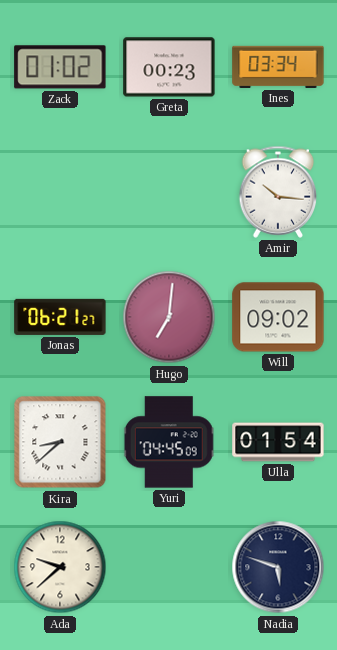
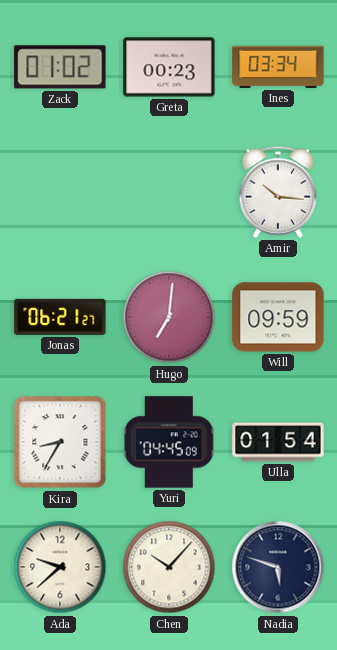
Will: 09:02 -> 09:59
Kira: 8:38 -> 8:35
Chen: none -> 10:07
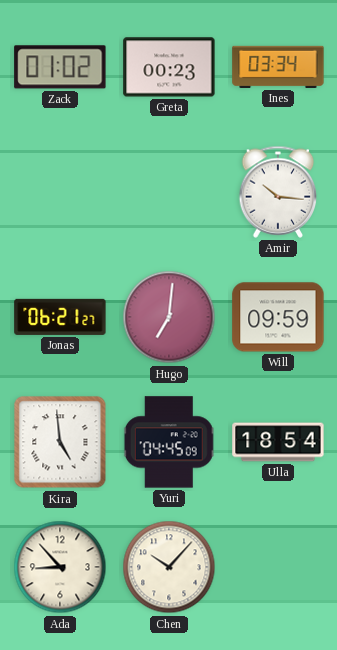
Kira: 8:35 -> 4:59
Ulla: 01:54 -> 18:54
Ada: 9:38 -> 8:53
Nadia: 5:48 -> none
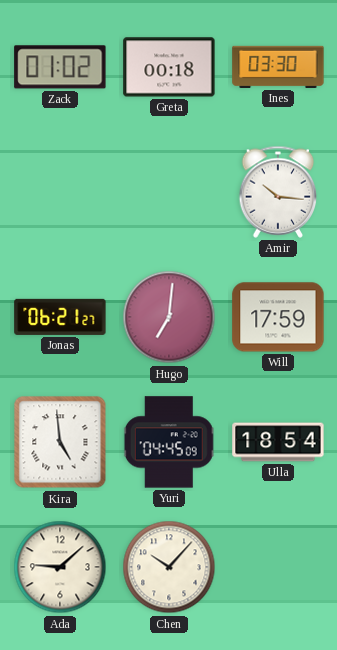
Greta: 00:23 -> 00:18
Ines: 03:34 -> 03:30
Will: 09:59 -> 17:59
Ada: 8:53 -> 9:08
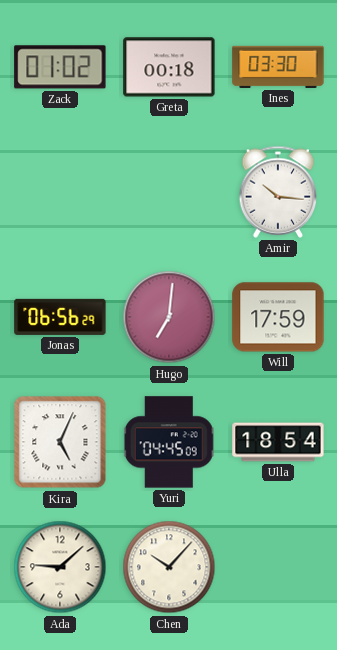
Jonas: 06:21 -> 06:56
Kira: 4:59 -> 5:04
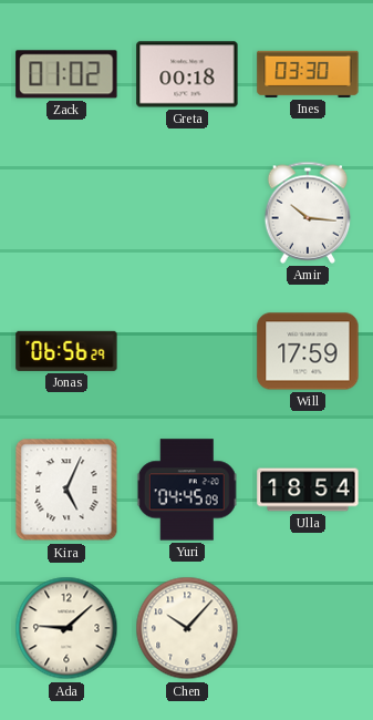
Hugo: 7:01 -> none
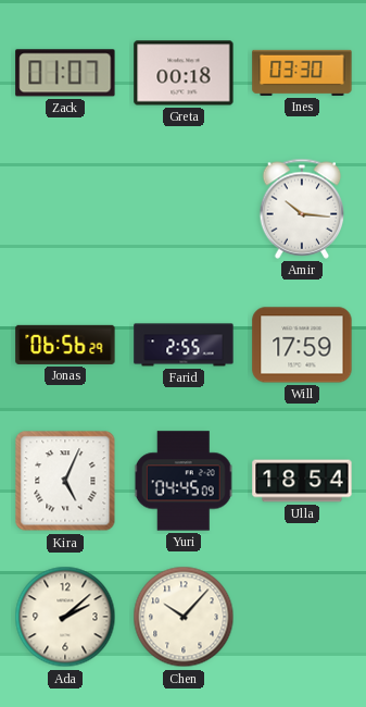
Zack: 01:02 -> 01:07
Farid: none -> 2:55
Ada: 9:08 -> 2:08
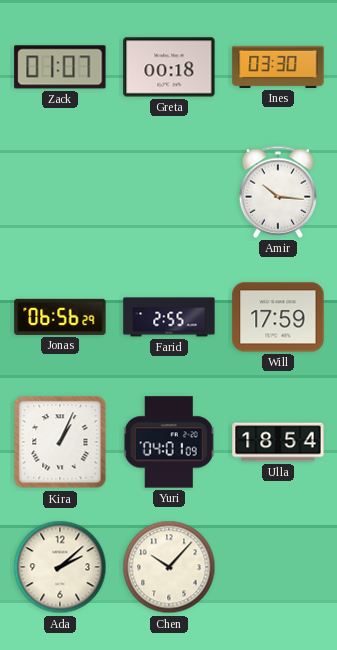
Kira: 5:04 -> 1:04
Yuri: 04:45 -> 04:01
